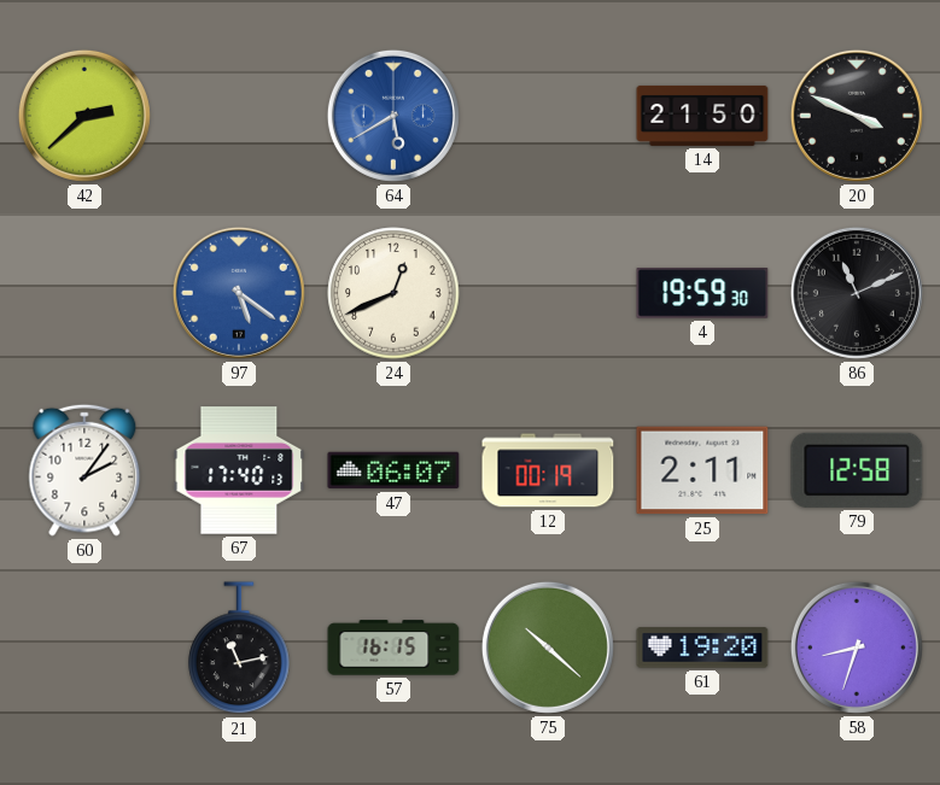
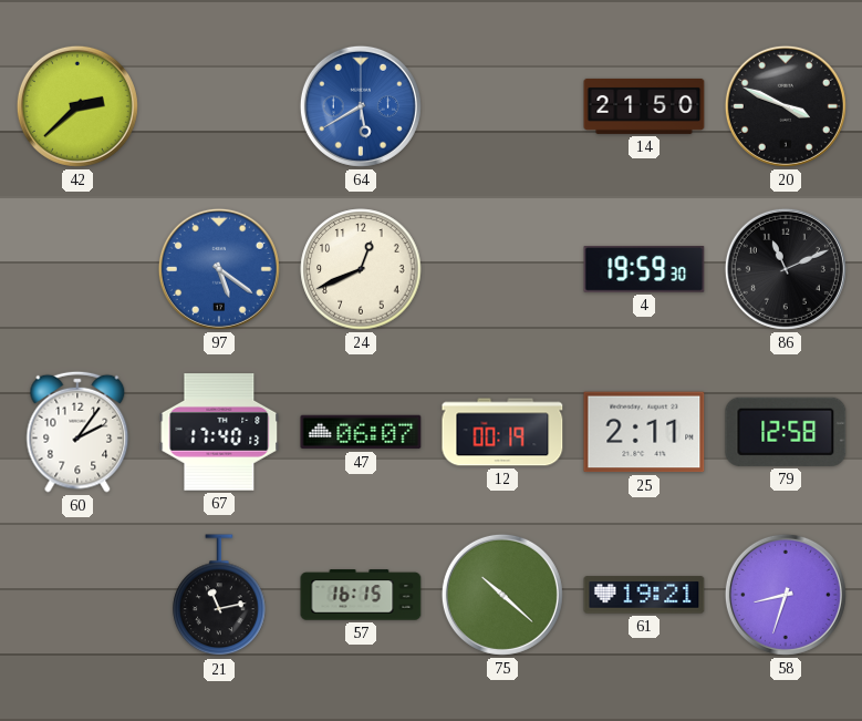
61: 19:20 -> 19:21
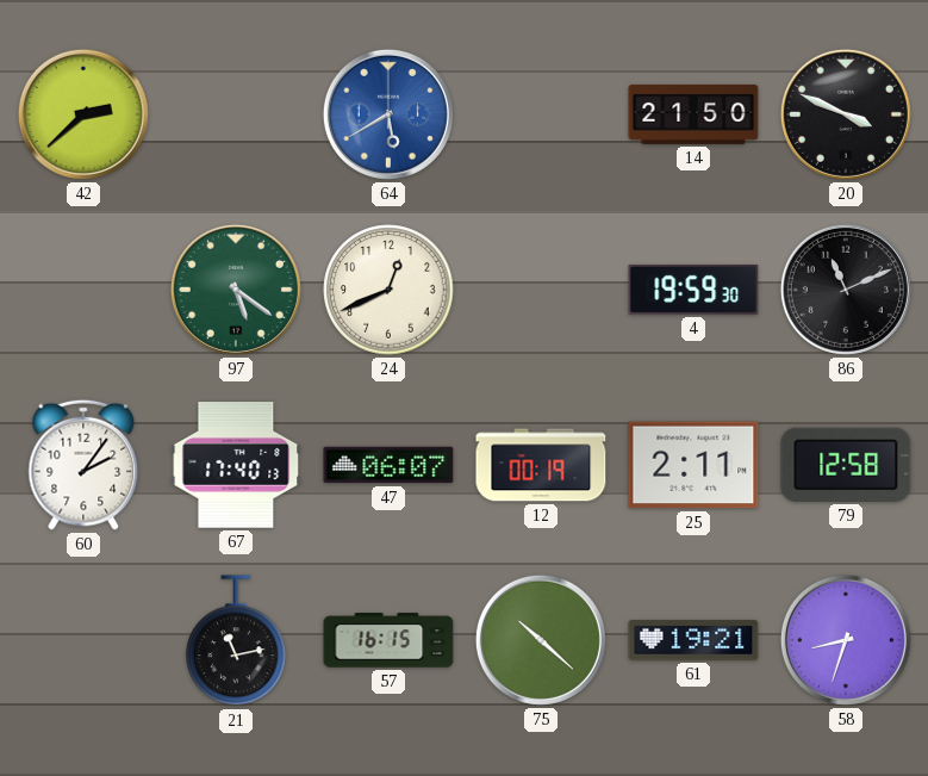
97 dial: blue -> green
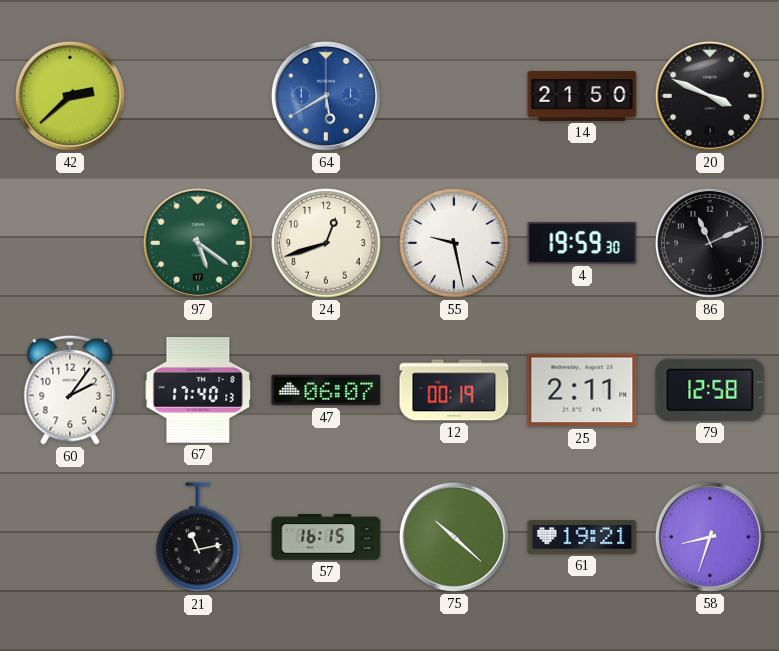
24: 12:41 -> 12:42
55: none -> 9:28
